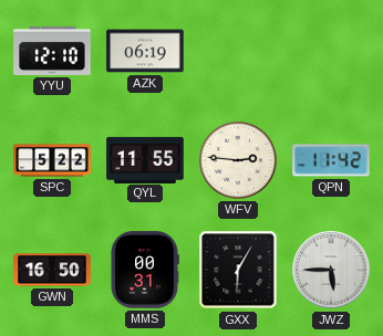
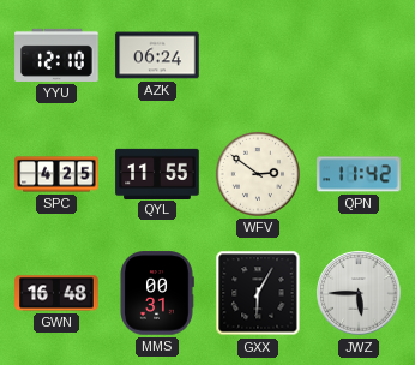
AZK: 06:19 -> 06:24
SPC: 5:22 -> 4:25
WFV: 2:46 -> 2:51
GWN: 16:50 -> 16:48
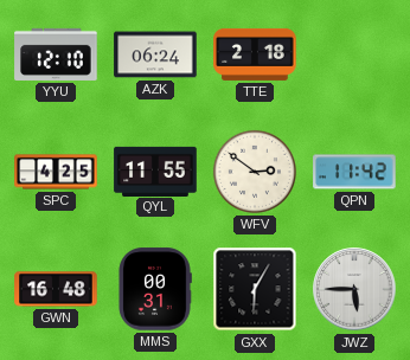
TTE: none -> 2:18
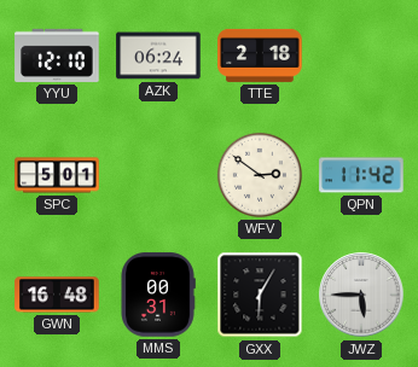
SPC: 4:25 -> 5:01
QYL: 11:55 -> none
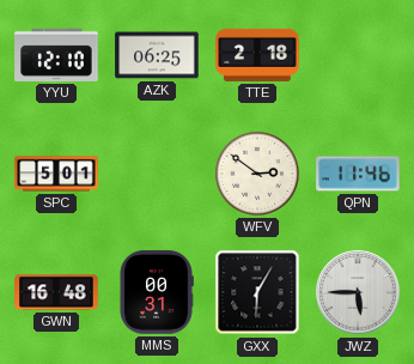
AZK: 06:24 -> 06:25
QPN: 11:42 -> 11:46
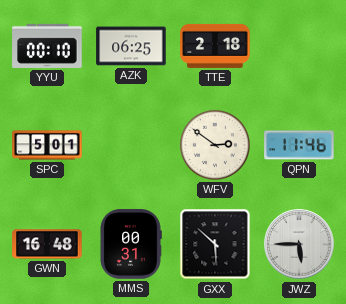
YYU: 12:10 -> 00:10
GXX: 6:05 -> 5:52
